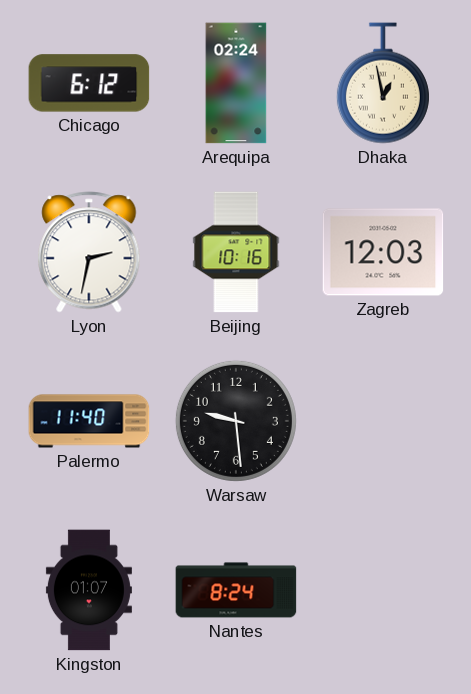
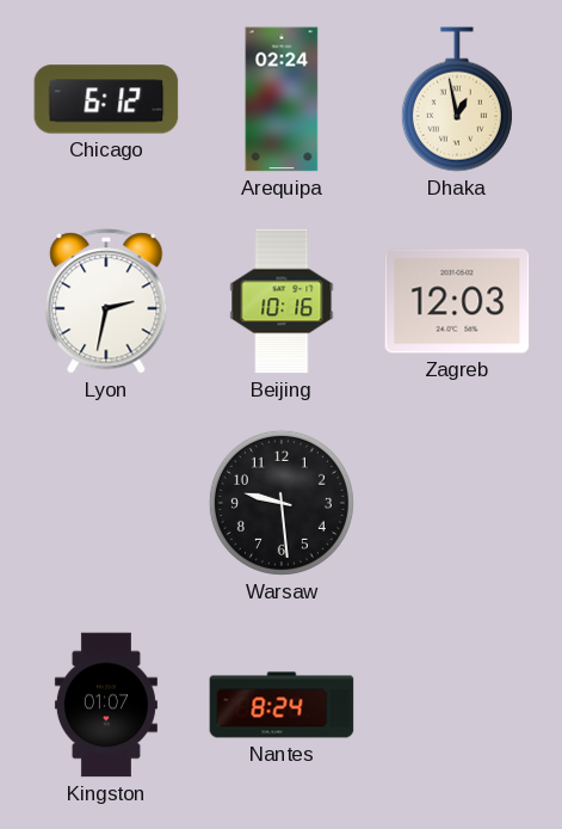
Palermo: 11:40 -> none
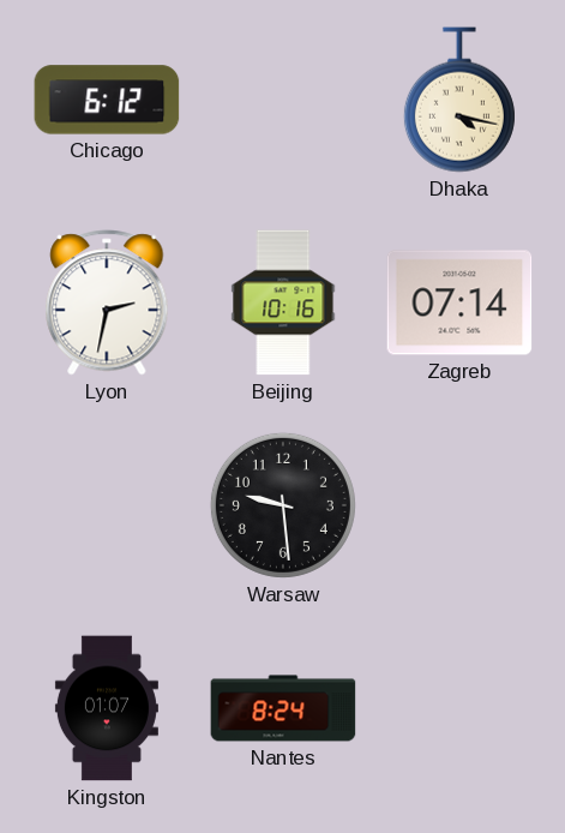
Arequipa: 02:24 -> none
Dhaka: 12:58 -> 4:17
Zagreb: 12:03 -> 07:14
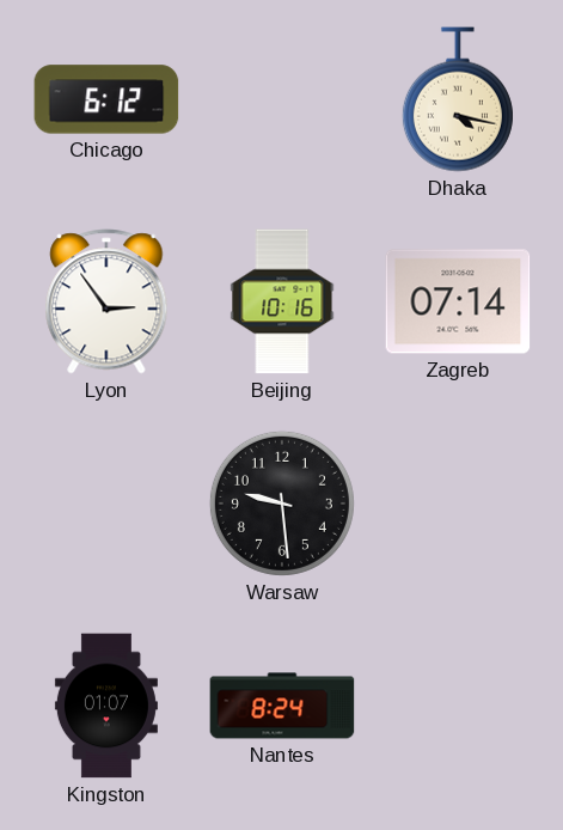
Lyon: 2:32 -> 2:54
